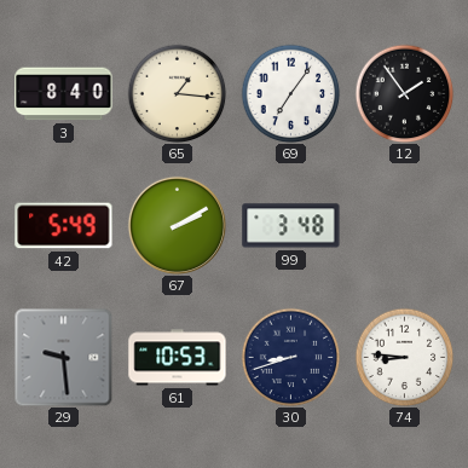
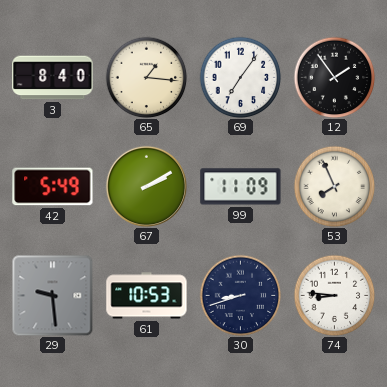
99: 3:48 -> 11:09
53: none -> 7:56
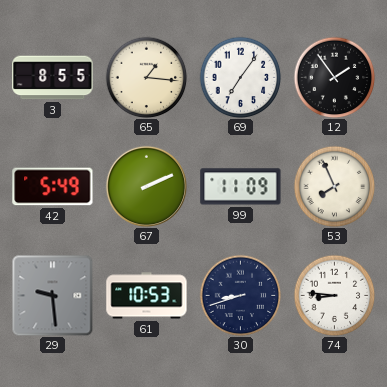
3: 8:40 -> 8:55
67: 2:10 -> 2:11
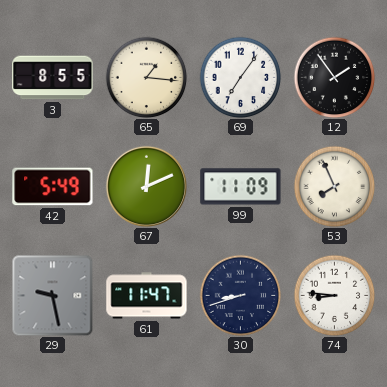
67: 2:11 -> 12:11
29: 9:29 -> 9:28
61: 10:53 -> 11:47
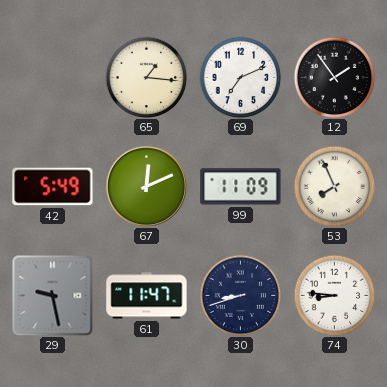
3: 8:55 -> none
69: 7:06 -> 7:11
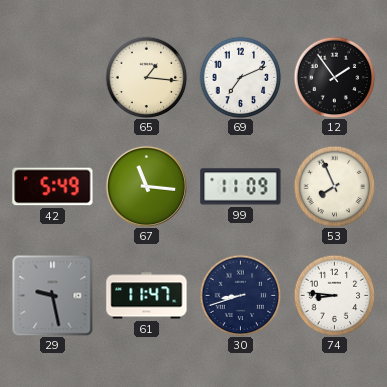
67: 12:11 -> 11:16
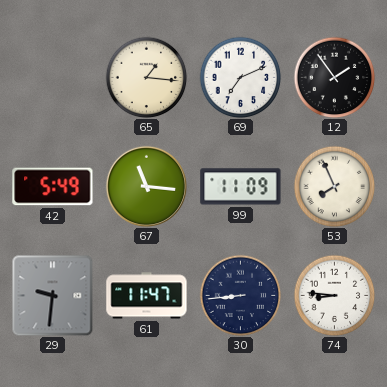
29: 9:28 -> 9:31
30: 8:42 -> 8:44
